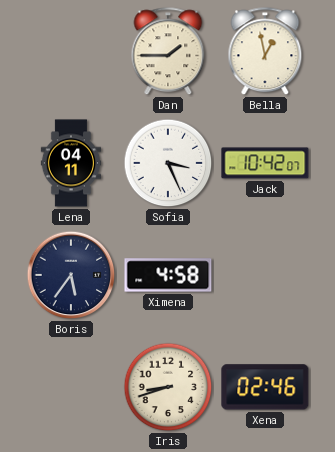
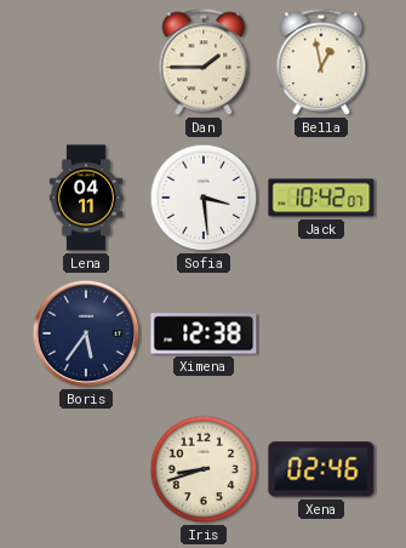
Sofia: 3:26 -> 3:29
Ximena: 4:58 -> 12:38
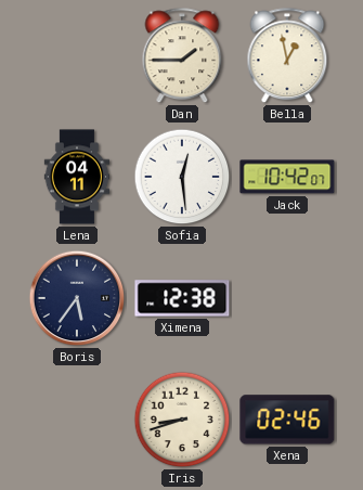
Sofia: 3:29 -> 12:29
